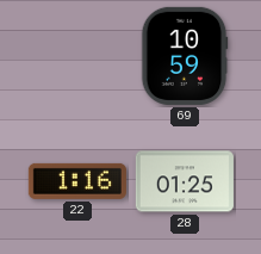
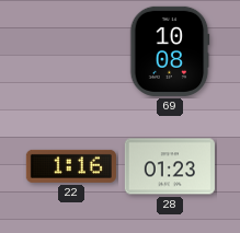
69: 10:59 -> 10:08
28: 01:25 -> 01:23
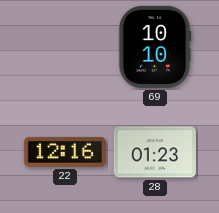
69: 10:08 -> 10:10
22: 1:16 -> 12:16
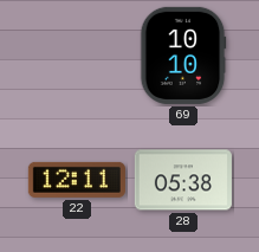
22: 12:16 -> 12:11
28: 01:23 -> 05:38
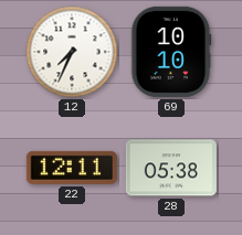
12: none -> 7:34
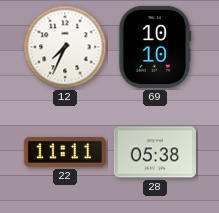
22: 12:11 -> 11:11
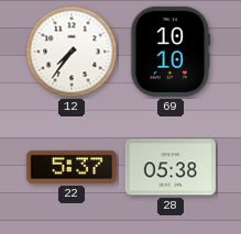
12: 7:34 -> 7:36
22: 11:11 -> 5:37
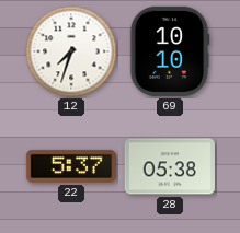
12: 7:36 -> 7:33
